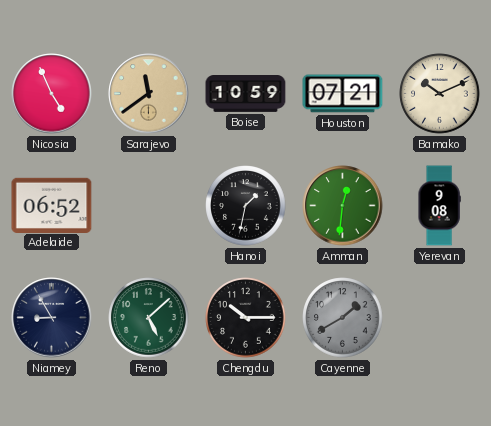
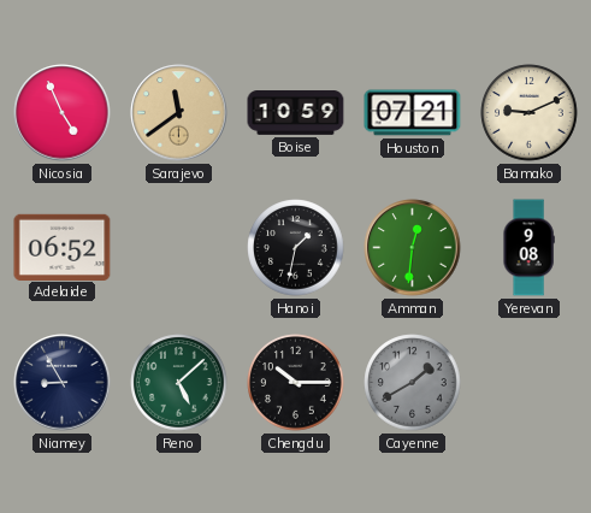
Bamako: 10:11 -> 9:11
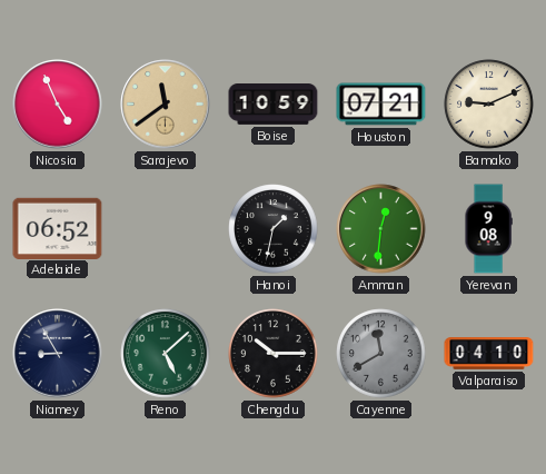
Cayenne: 1:40 -> 11:40
Valparaiso: none -> 04:10
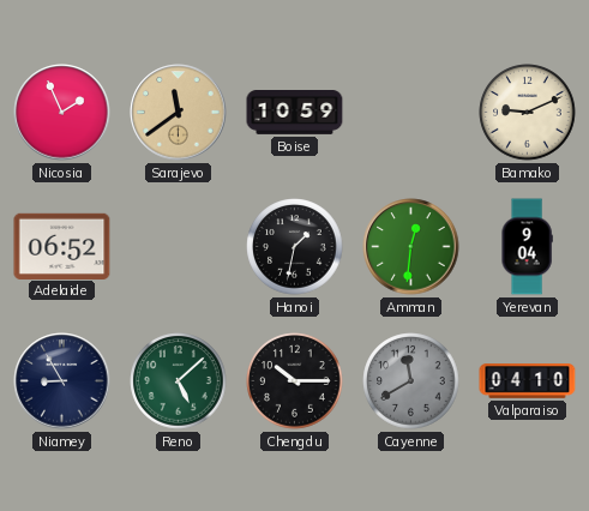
Nicosia: 4:56 -> 1:56
Houston: 07:21 -> none
Yerevan: 9:08 -> 9:04
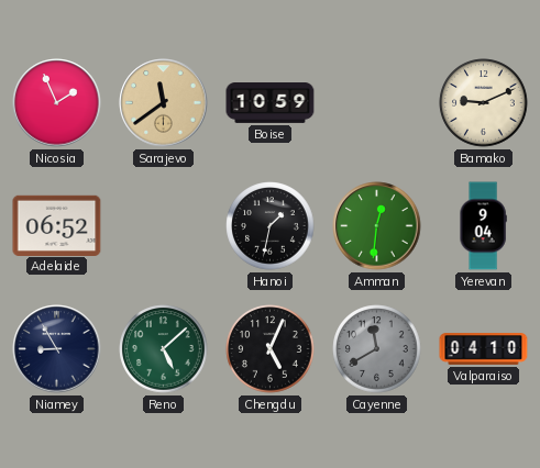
Chengdu: 10:15 -> 5:04
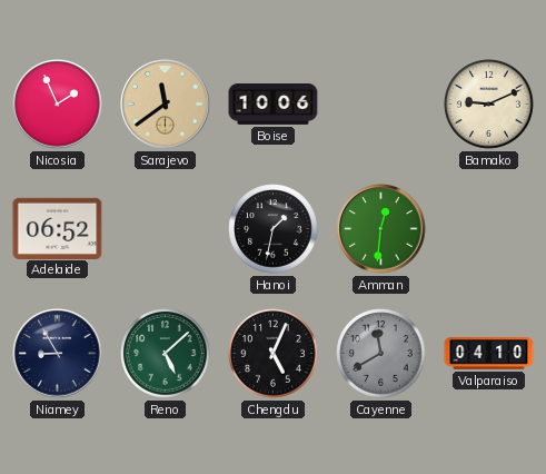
Boise: 10:59 -> 10:06
Yerevan: 9:04 -> none
